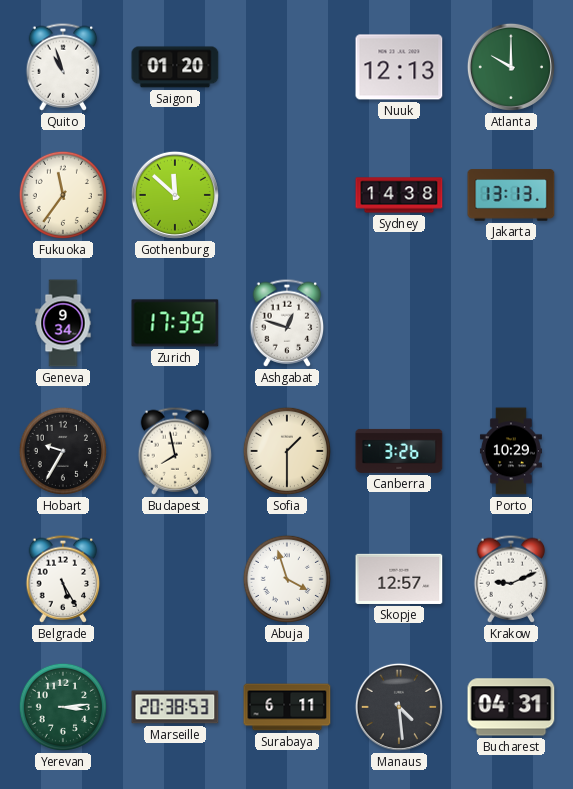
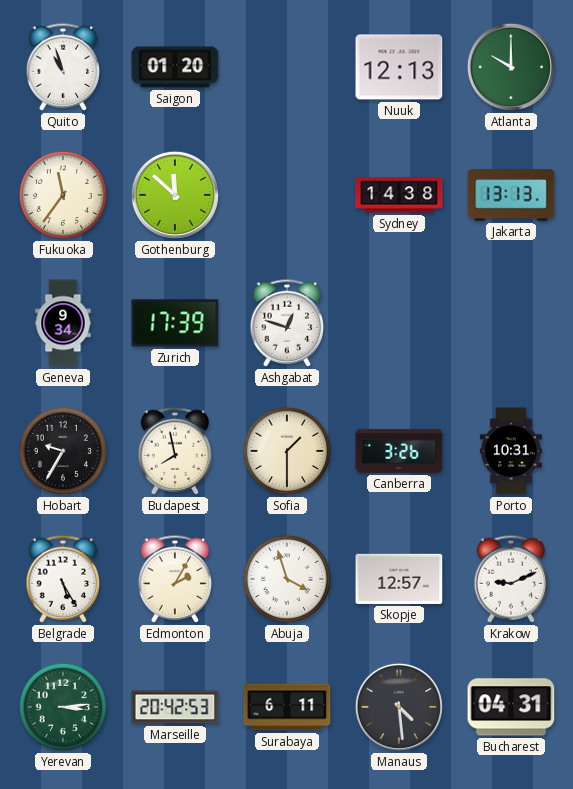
Porto: 10:29 -> 10:31
Edmonton: none -> 2:05
Marseille: 20:38 -> 20:42
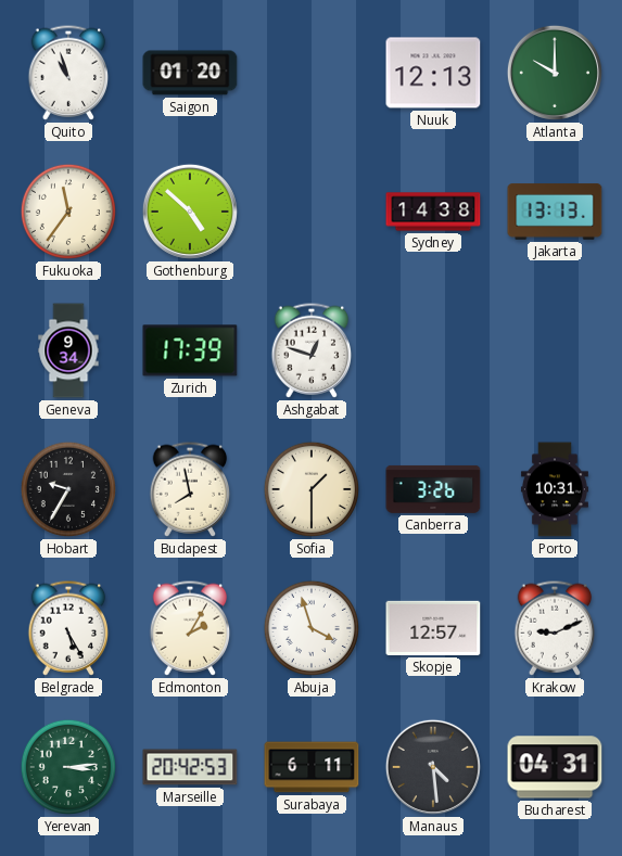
Gothenburg: 11:52 -> 4:52
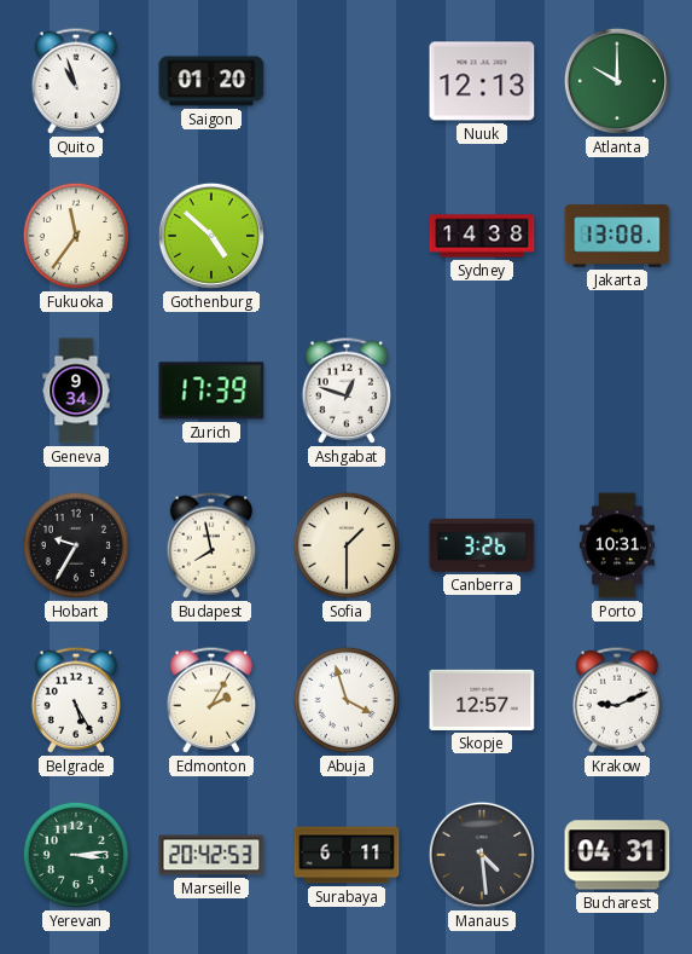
Jakarta: 13:13 -> 13:08
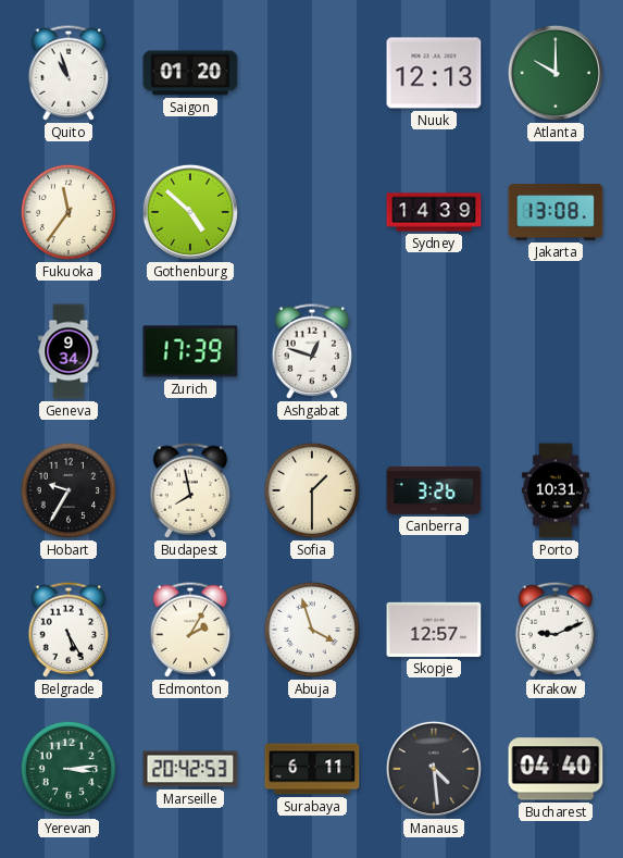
Sydney: 14:38 -> 14:39
Bucharest: 04:31 -> 04:40
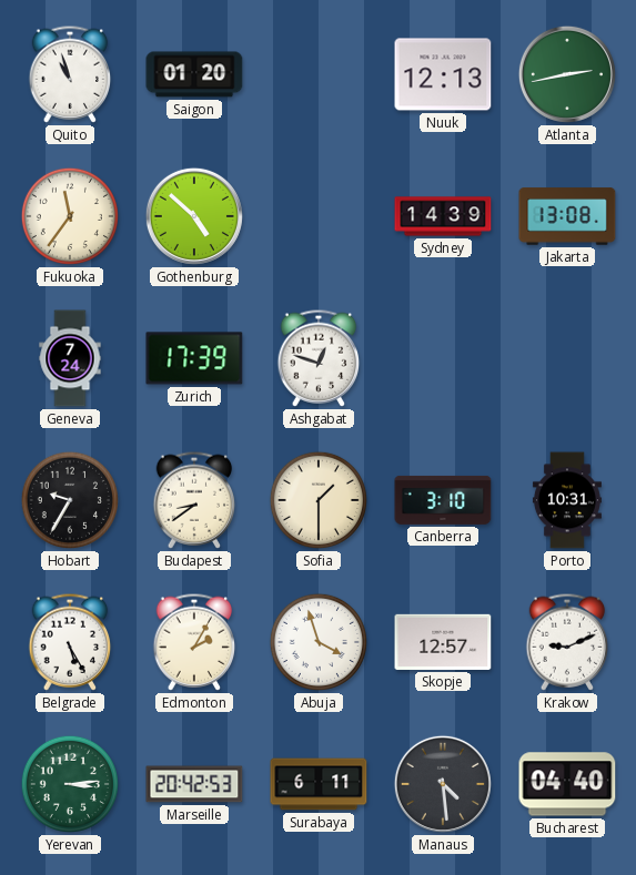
Atlanta: 10:00 -> 2:43
Geneva: 9:34 -> 7:24
Budapest: 7:58 -> 8:39
Canberra: 3:26 -> 3:10
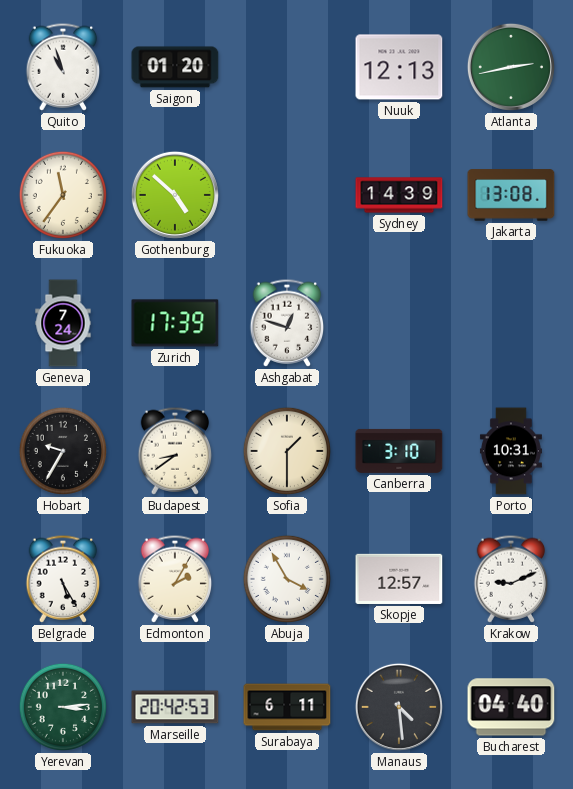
Abuja: 3:57 -> 3:55
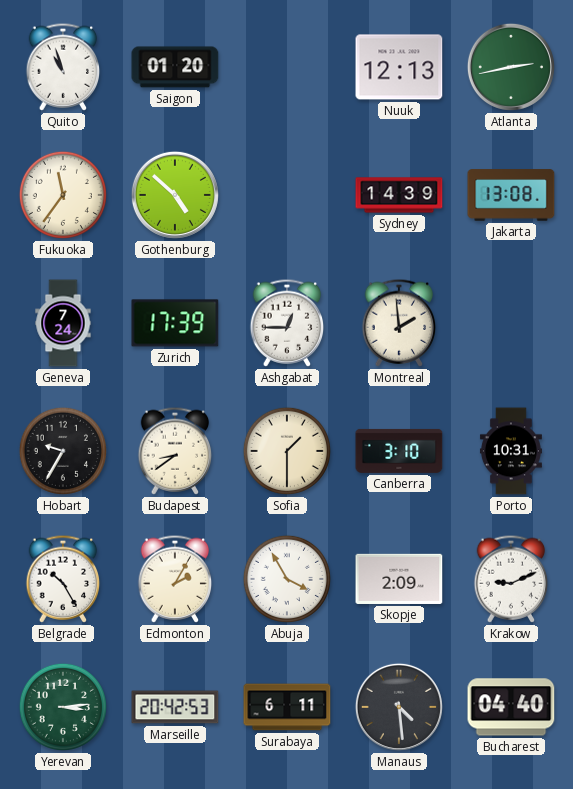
Ashgabat: 12:48 -> 12:45
Montreal: none -> 1:59
Belgrade: 5:25 -> 10:25
Skopje: 12:57 -> 2:09
